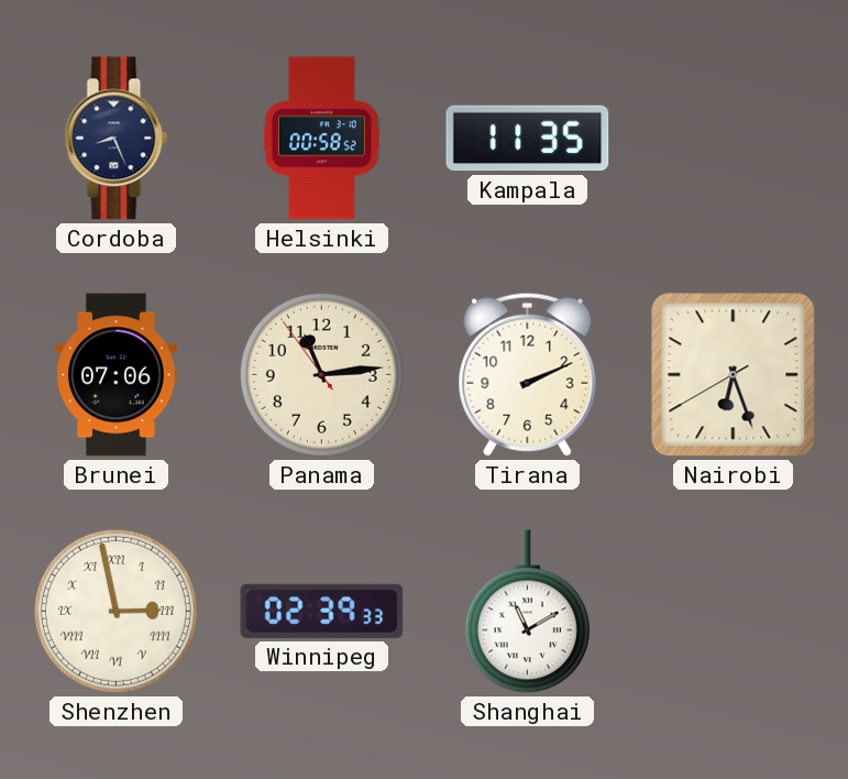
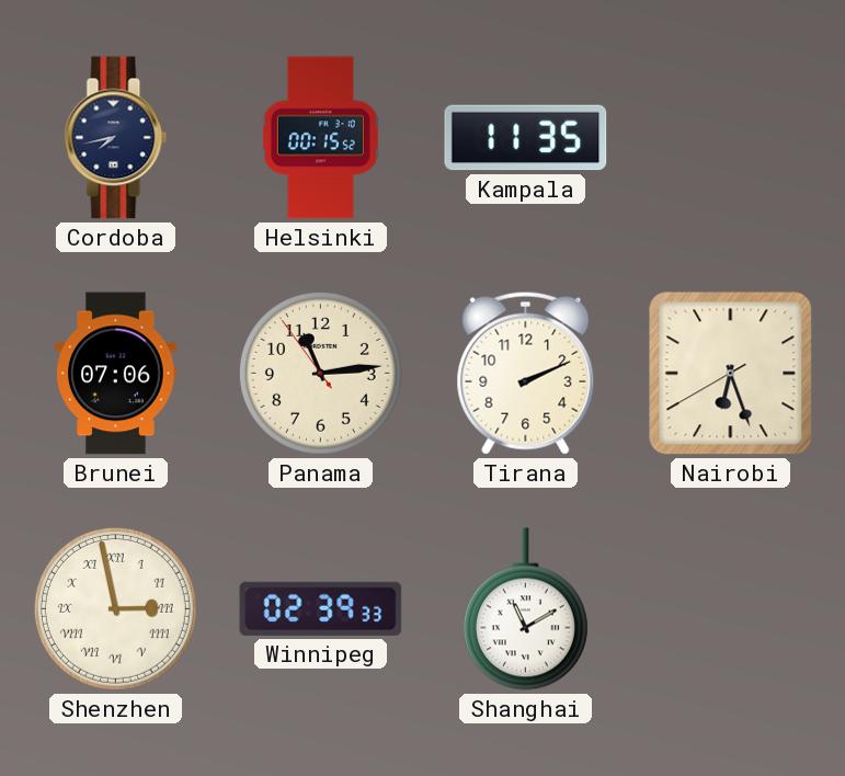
Cordoba: 8:26 -> 7:43
Helsinki: 00:58 -> 00:15
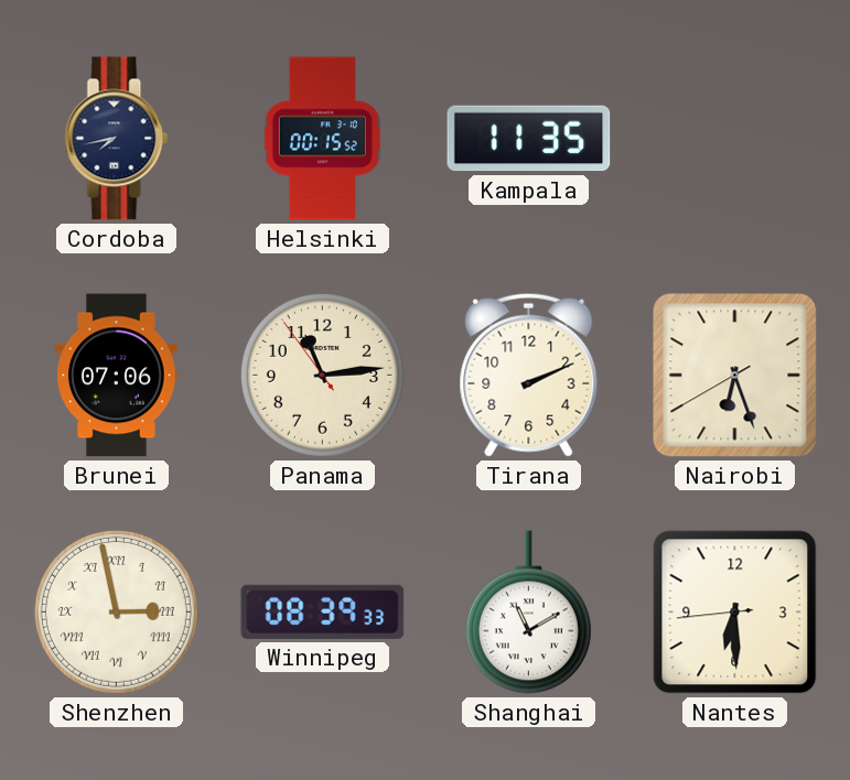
Winnipeg: 02:39 -> 08:39
Nantes: none -> 6:29
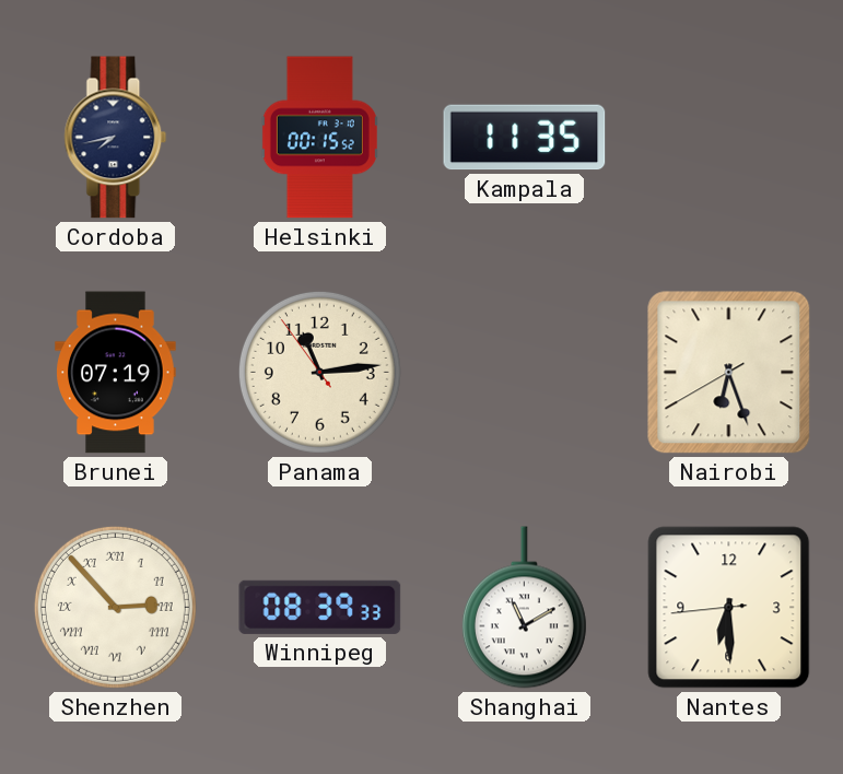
Brunei: 07:06 -> 07:19
Tirana: 2:11 -> none
Shenzhen: 2:58 -> 2:53
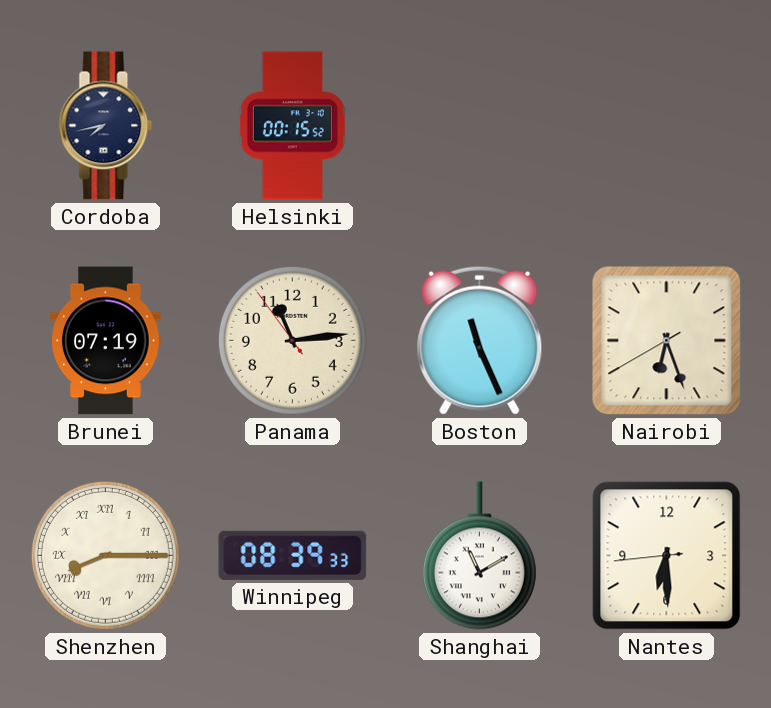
Kampala: 11:35 -> none
Boston: none -> 11:26
Shenzhen: 2:53 -> 8:15
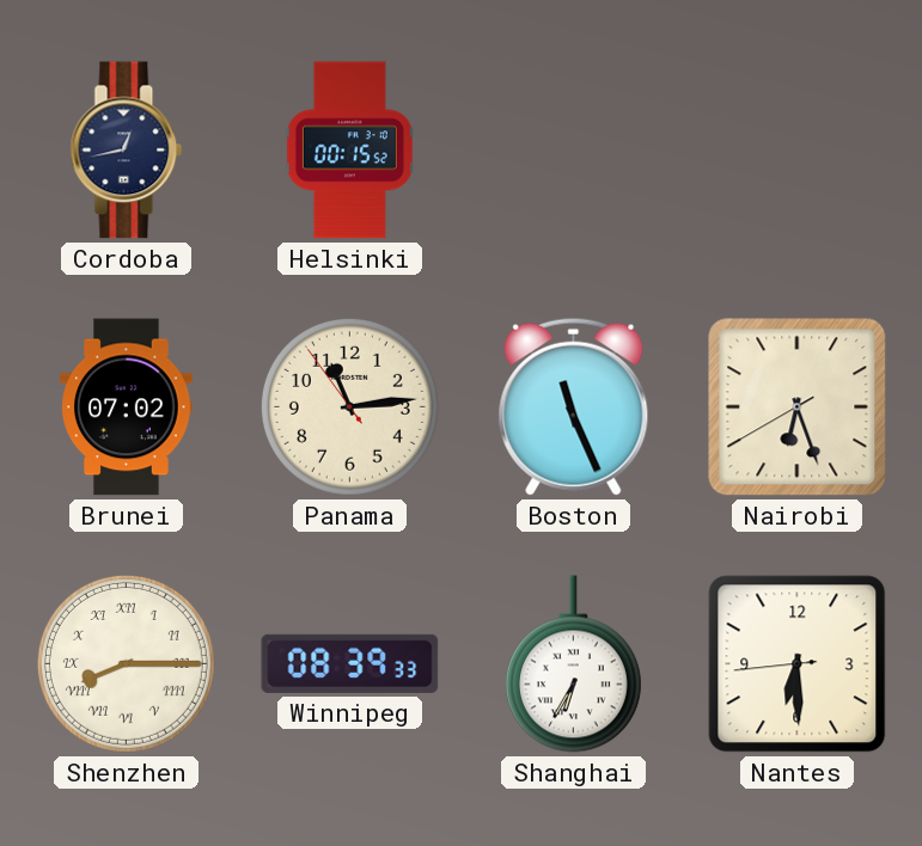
Cordoba: 7:43 -> 12:43
Brunei: 07:19 -> 07:02
Shanghai: 11:10 -> 6:35
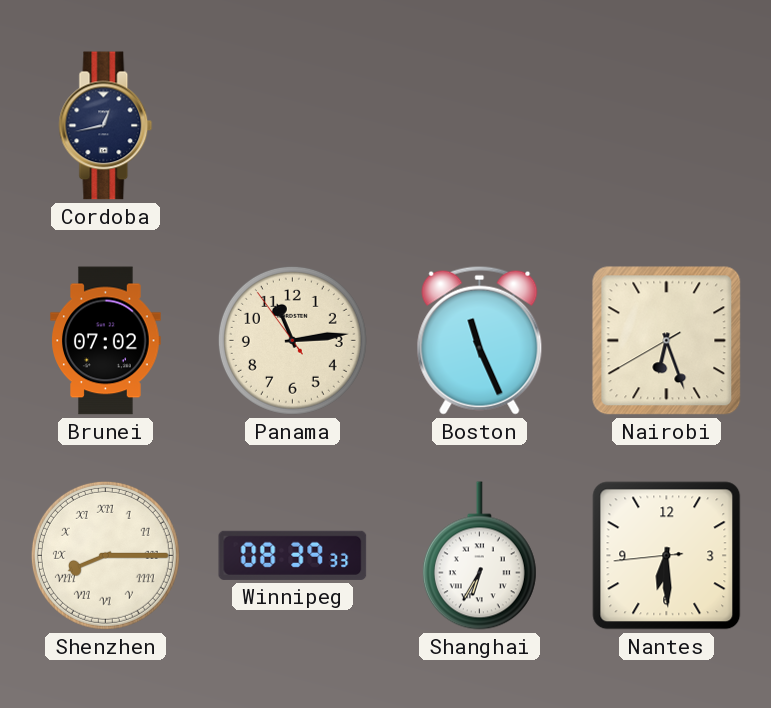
Helsinki: 00:15 -> none
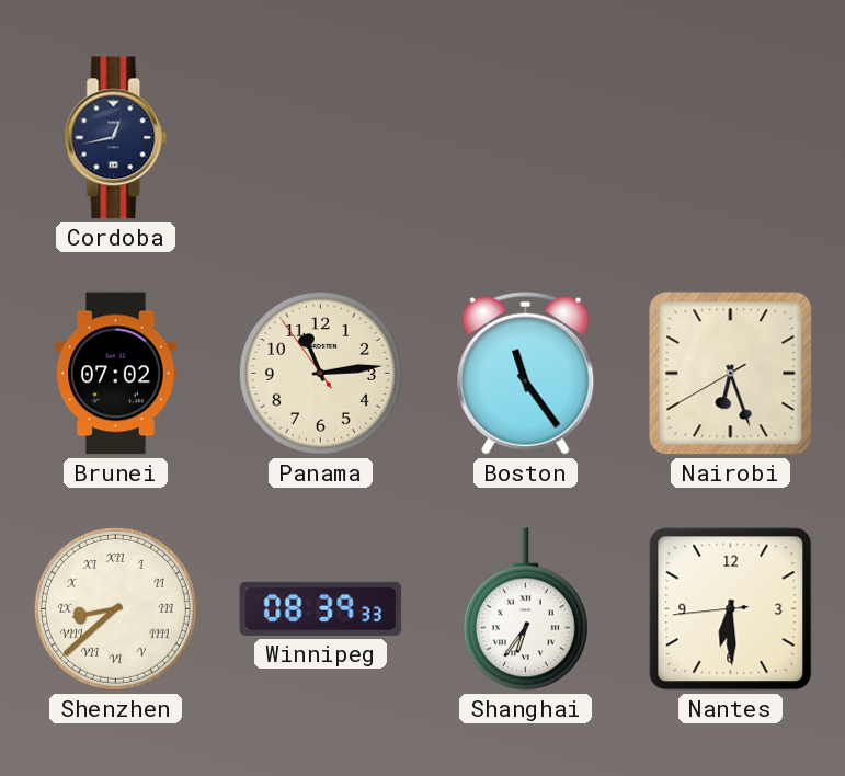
Boston: 11:26 -> 11:24
Shenzhen: 8:15 -> 8:38
Shanghai: 6:35 -> 6:36
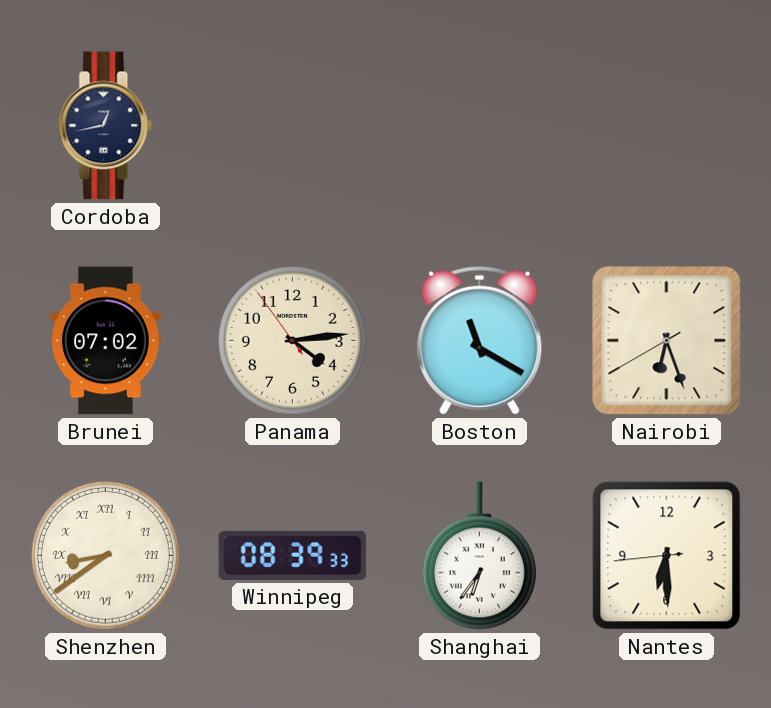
Panama: 11:13 -> 4:13
Boston: 11:24 -> 11:20
Shenzhen: 8:38 -> 8:39
